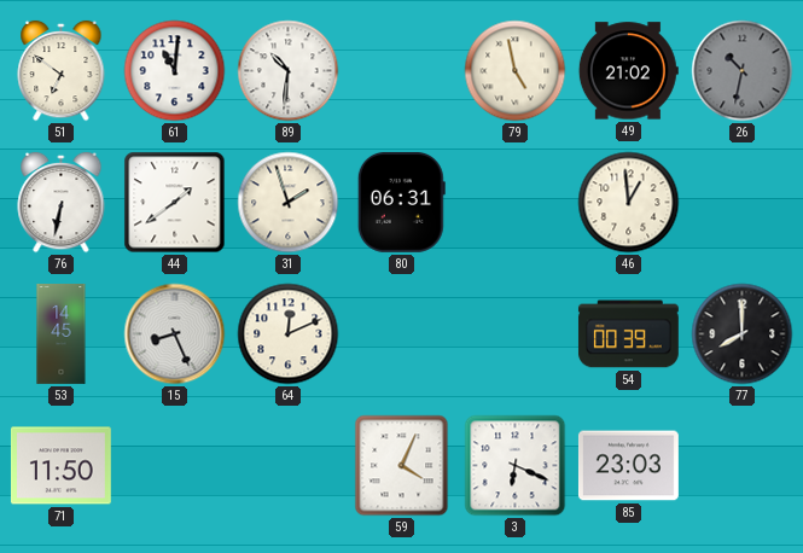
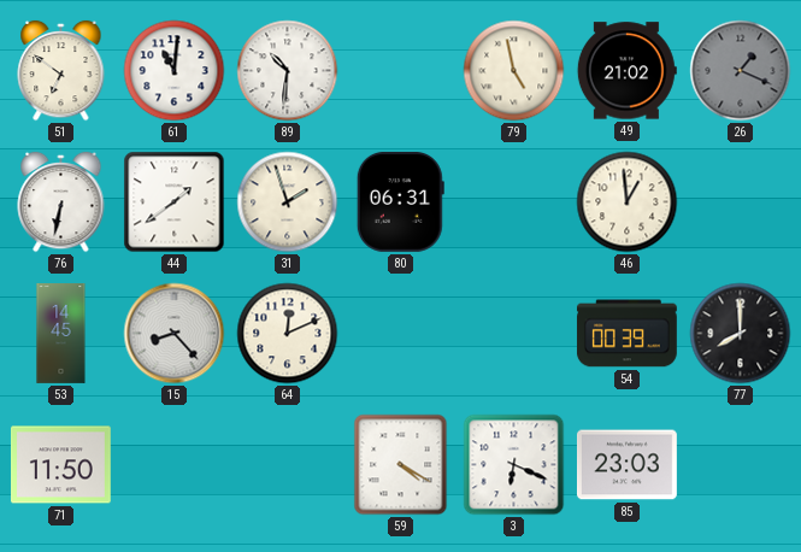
26: 10:32 -> 1:19
15: 8:26 -> 8:23
59: 4:04 -> 4:20
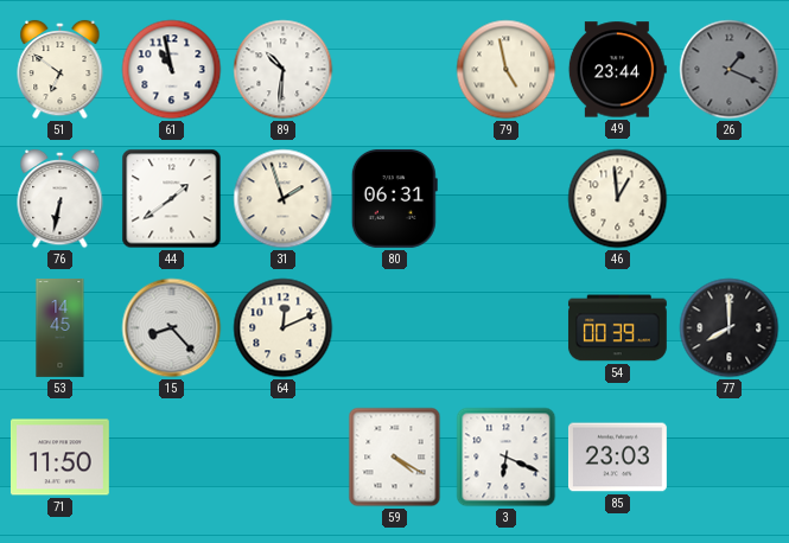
61: 11:01 -> 10:58
49: 21:02 -> 23:44
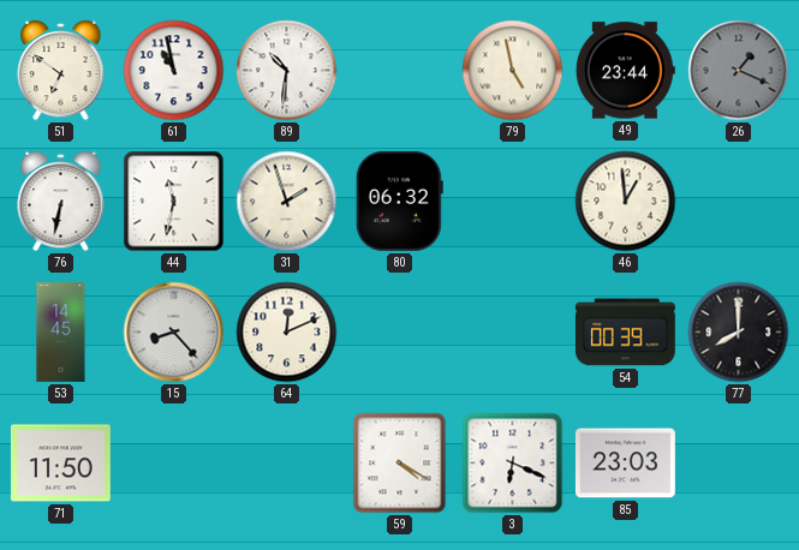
44: 1:39 -> 11:32
80: 06:31 -> 06:32
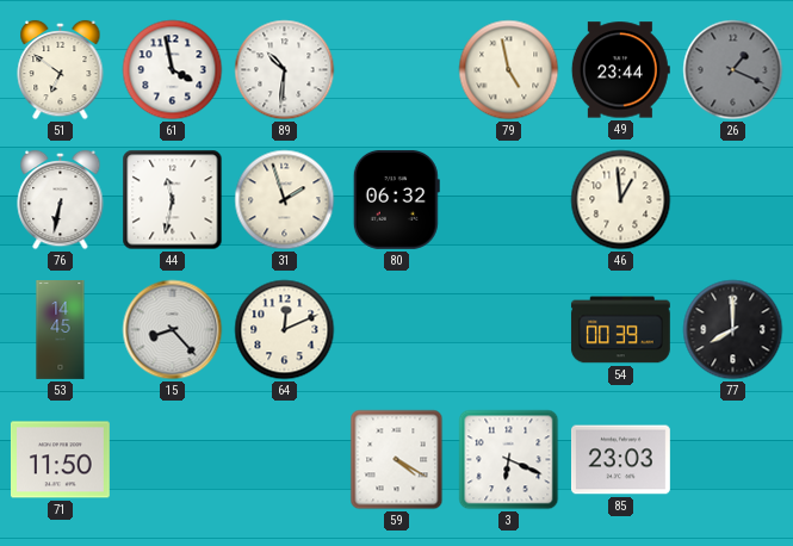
61: 10:58 -> 3:58
